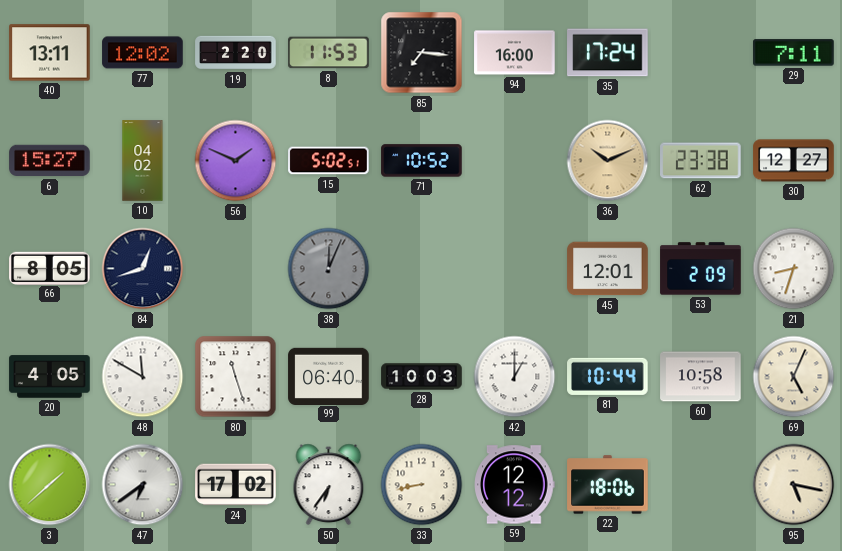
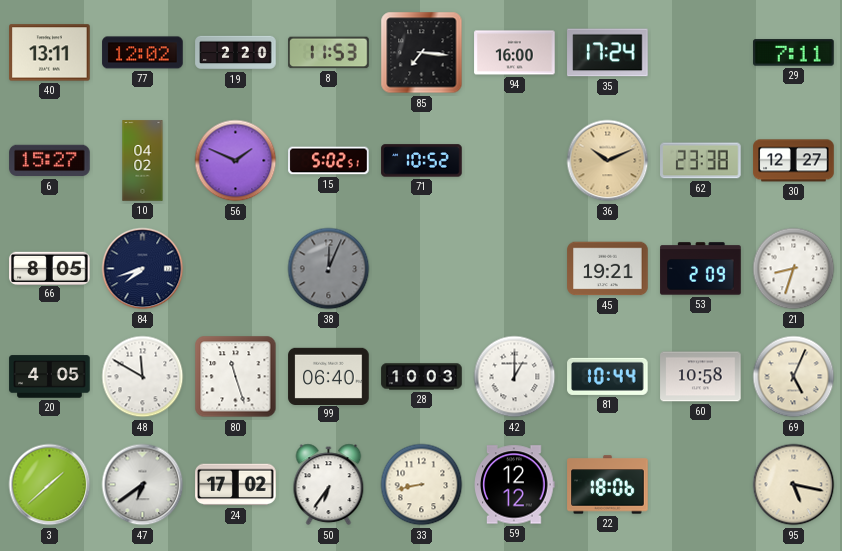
84: 12:42 -> 7:42
45: 12:01 -> 19:21
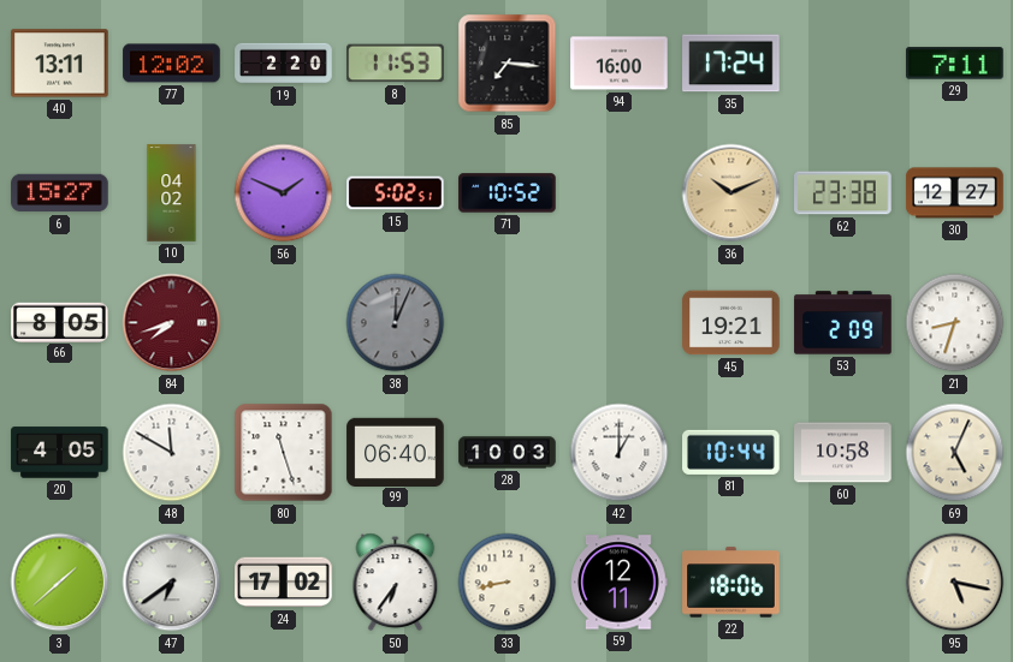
84 dial: navy -> burgundy
59: 12:12 -> 12:11
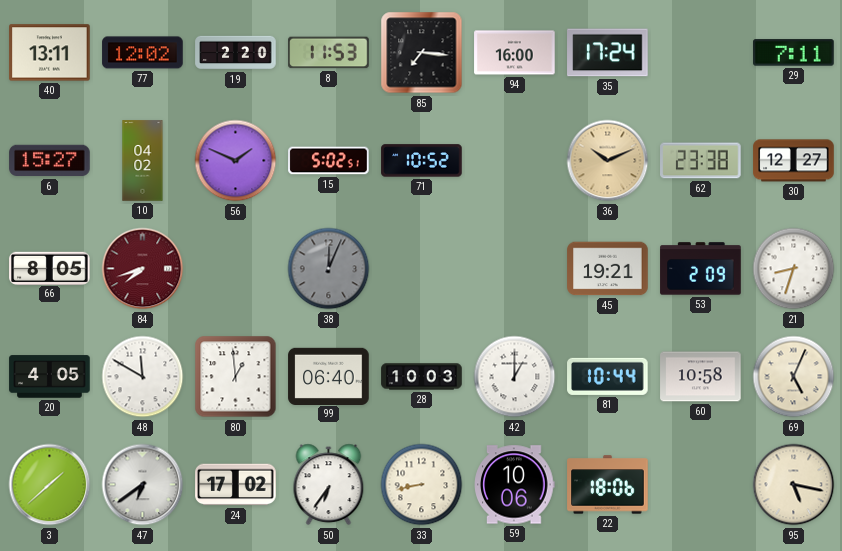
80: 11:27 -> 12:59
59: 12:11 -> 10:06
